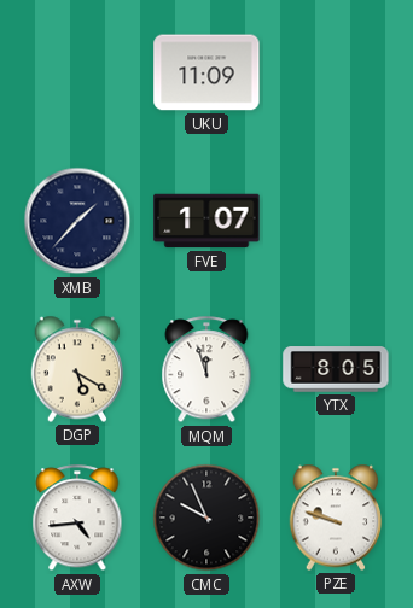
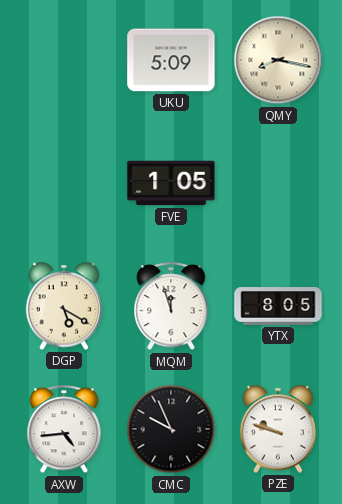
UKU: 11:09 -> 5:09
QMY: none -> 8:17
XMB: 1:37 -> none
FVE: 1:07 -> 1:05
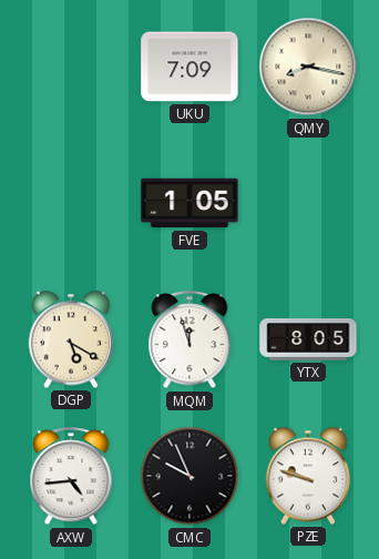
UKU: 5:09 -> 7:09
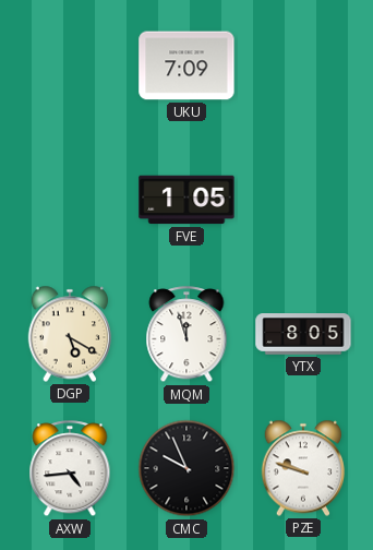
QMY: 8:17 -> none
